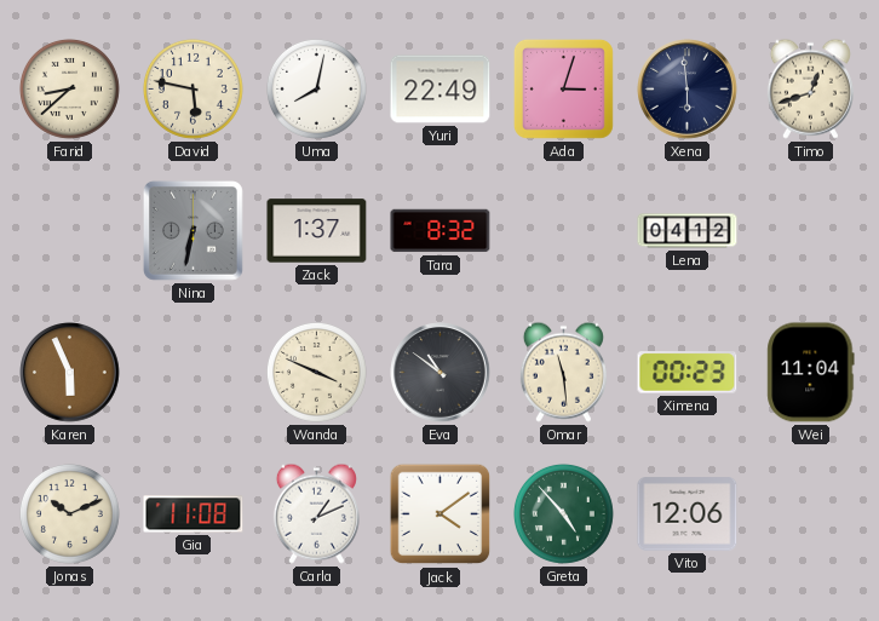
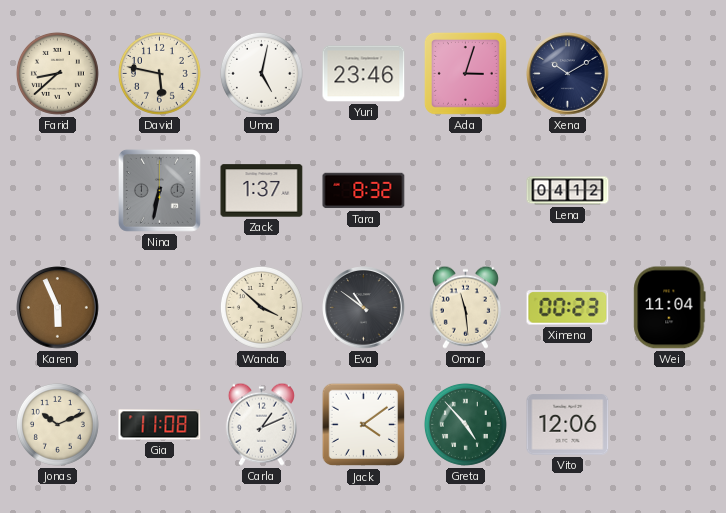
Uma: 8:02 -> 5:02
Yuri: 22:49 -> 23:46
Xena: 5:59 -> 10:10
Timo: 12:42 -> none
Wanda: 3:49 -> 3:52
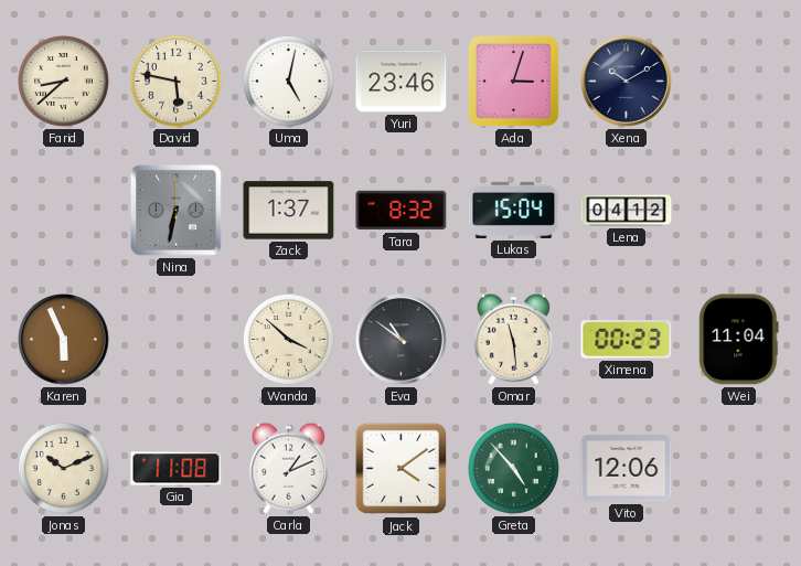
Lukas: none -> 15:04
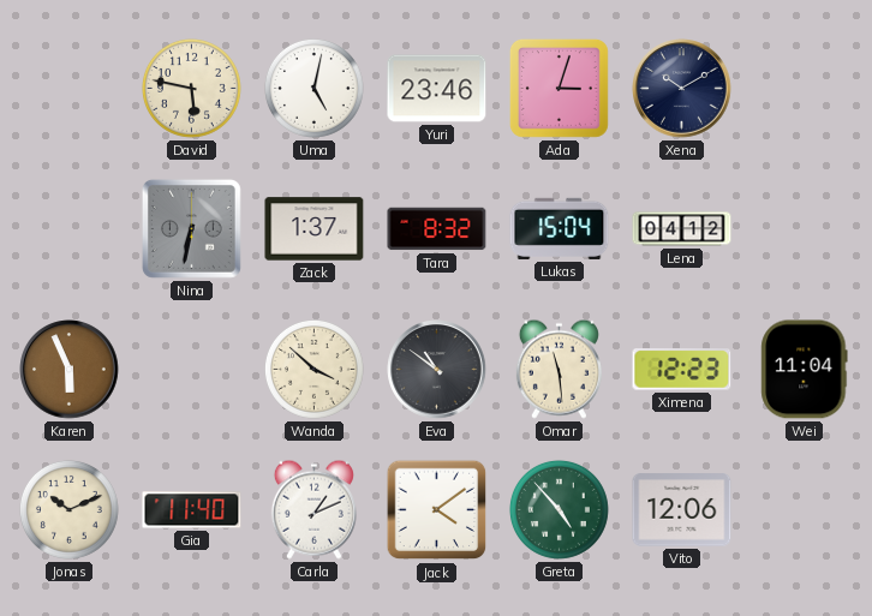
Farid: 8:38 -> none
Ximena: 00:23 -> 12:23
Gia: 11:08 -> 11:40
